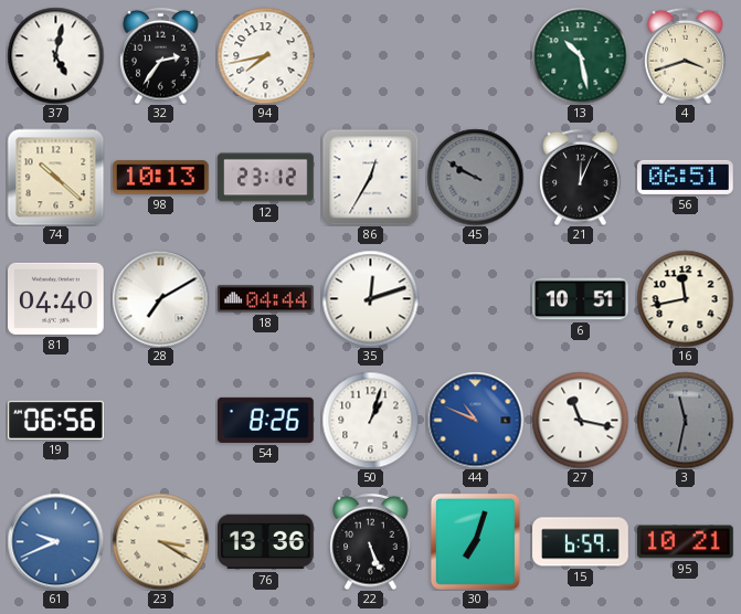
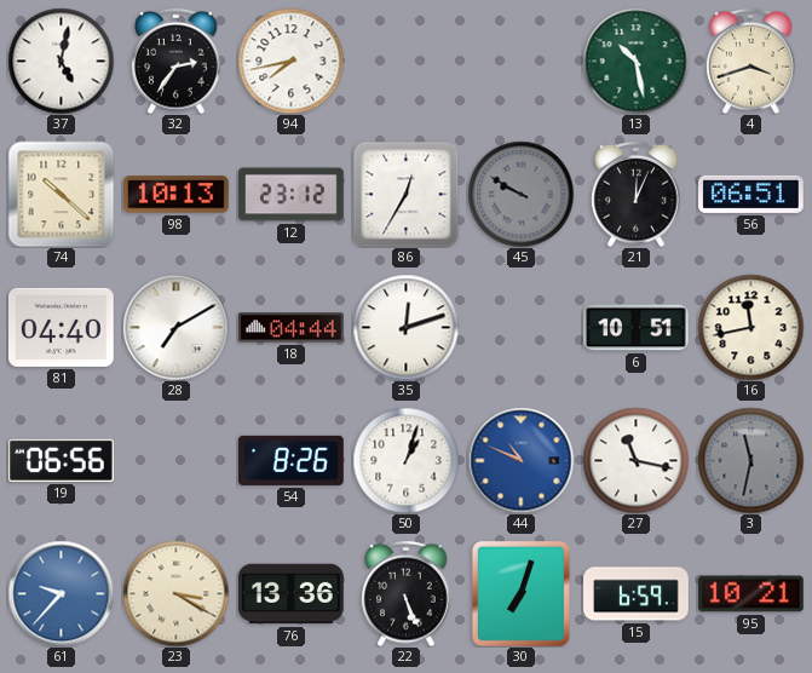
61: 9:41 -> 9:37
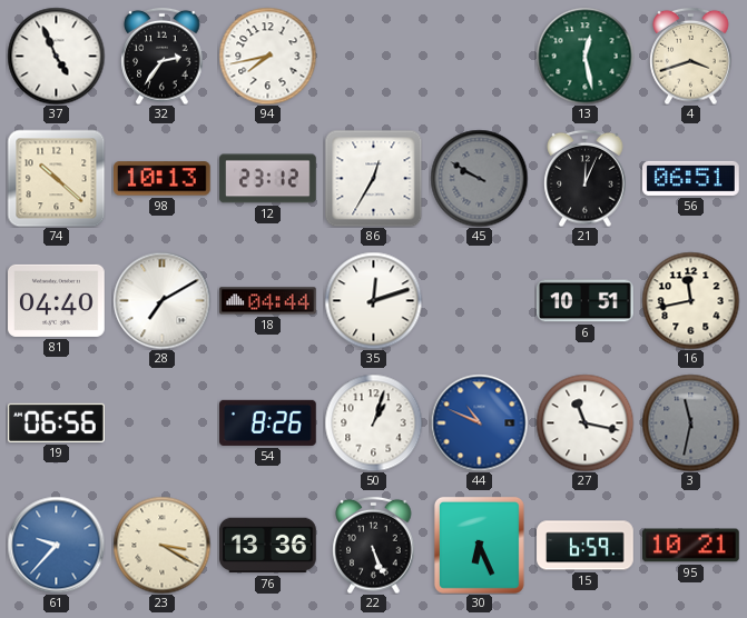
37: 5:02 -> 4:56
13: 10:28 -> 12:28
30: 7:03 -> 6:26
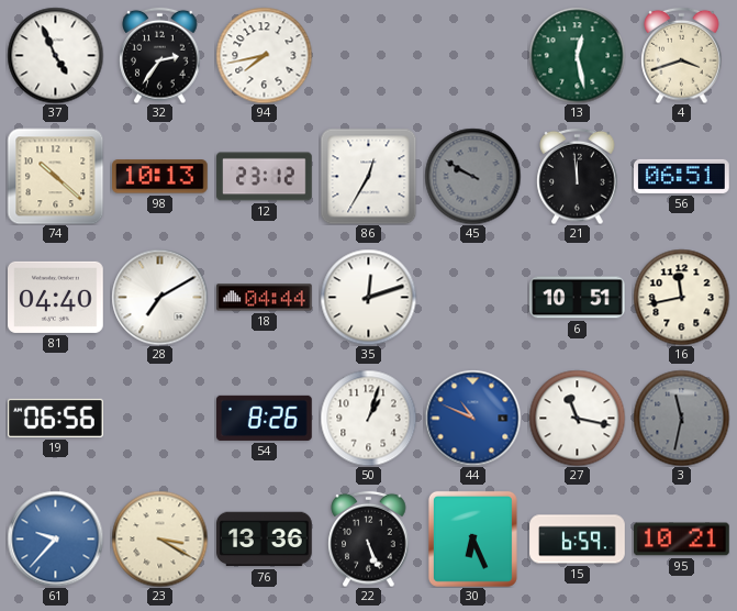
21: 12:04 -> 11:59
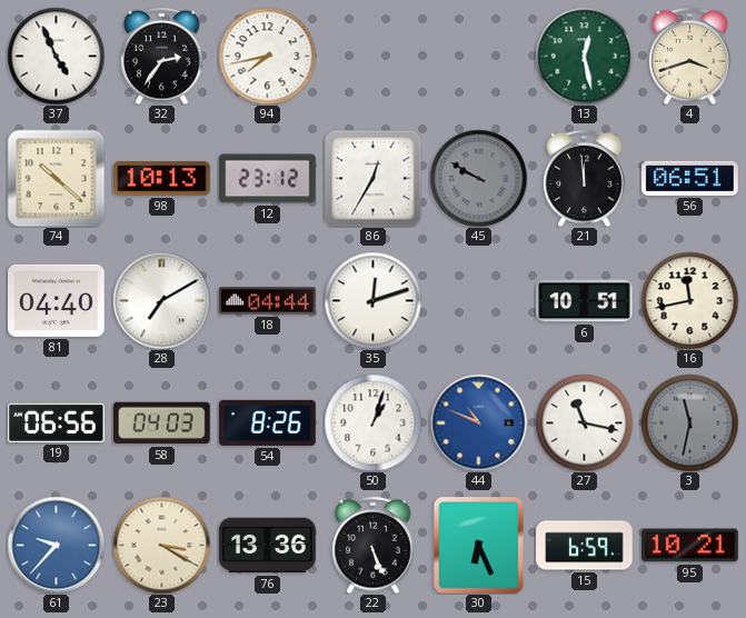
58: none -> 04:03
